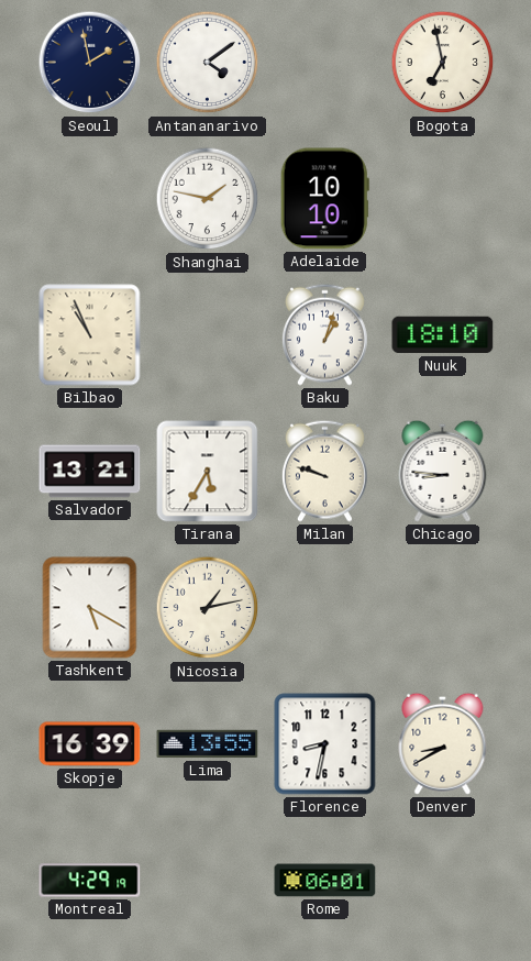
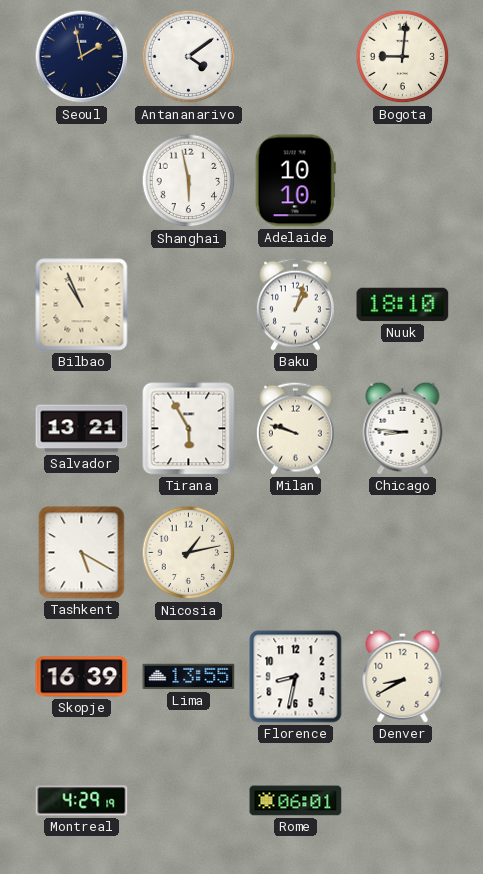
Bogota: 6:58 -> 9:01
Shanghai: 1:47 -> 5:58
Tirana: 5:35 -> 5:55
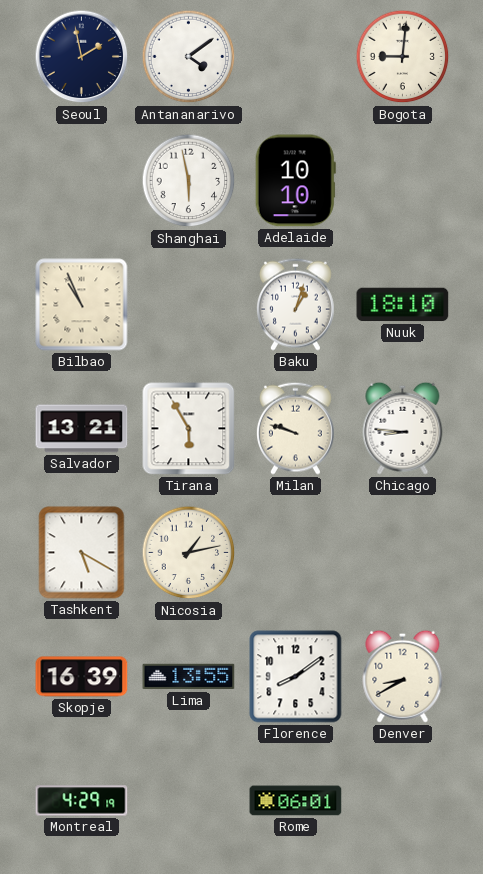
Florence: 8:32 -> 8:09
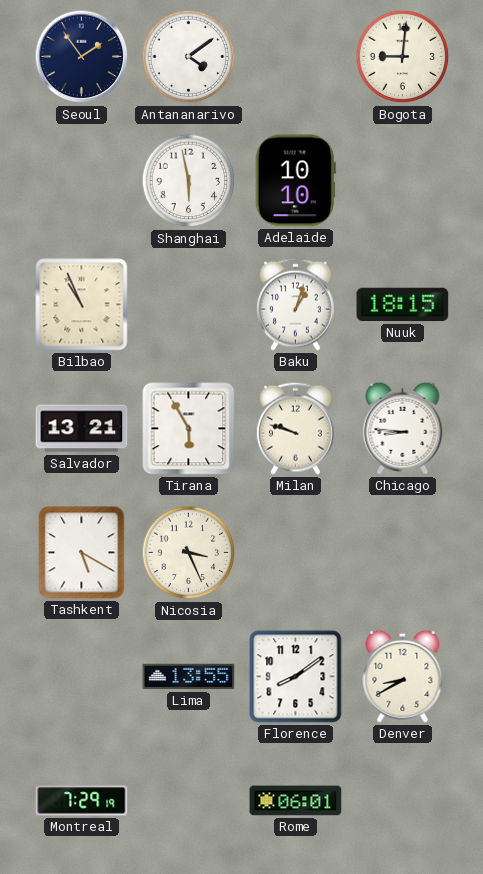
Seoul: 1:58 -> 1:54
Nuuk: 18:10 -> 18:15
Nicosia: 1:13 -> 3:26
Skopje: 16:39 -> none
Montreal: 4:29 -> 7:29
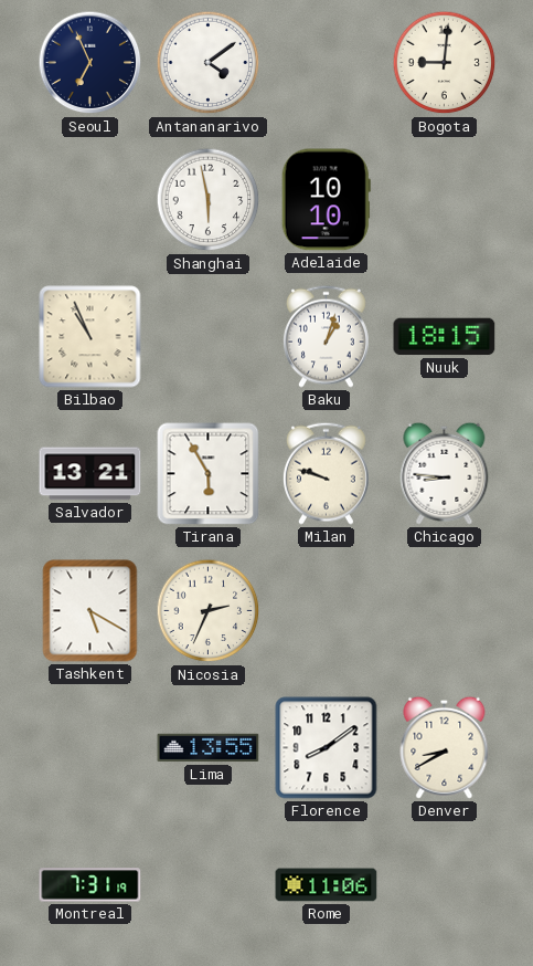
Seoul: 1:54 -> 6:56
Nicosia: 3:26 -> 2:34
Montreal: 7:29 -> 7:31
Rome: 06:01 -> 11:06
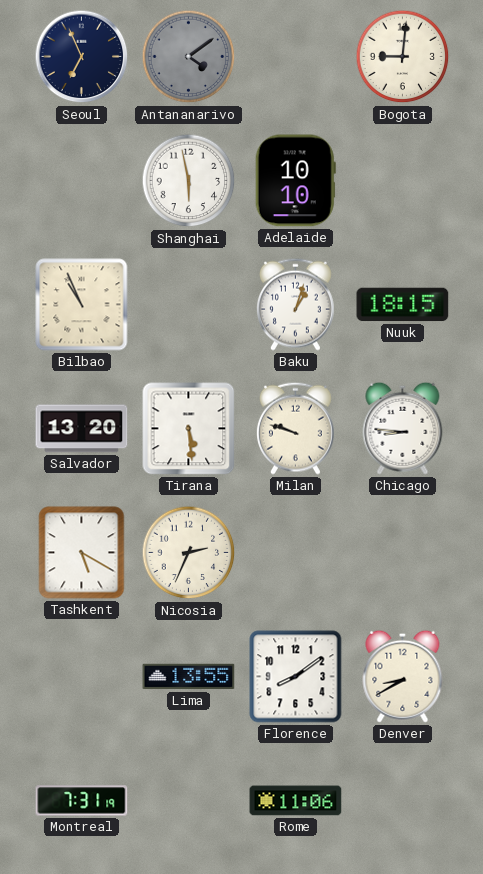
Antananarivo dial: white -> grey
Salvador: 13:21 -> 13:20
Tirana: 5:55 -> 5:29
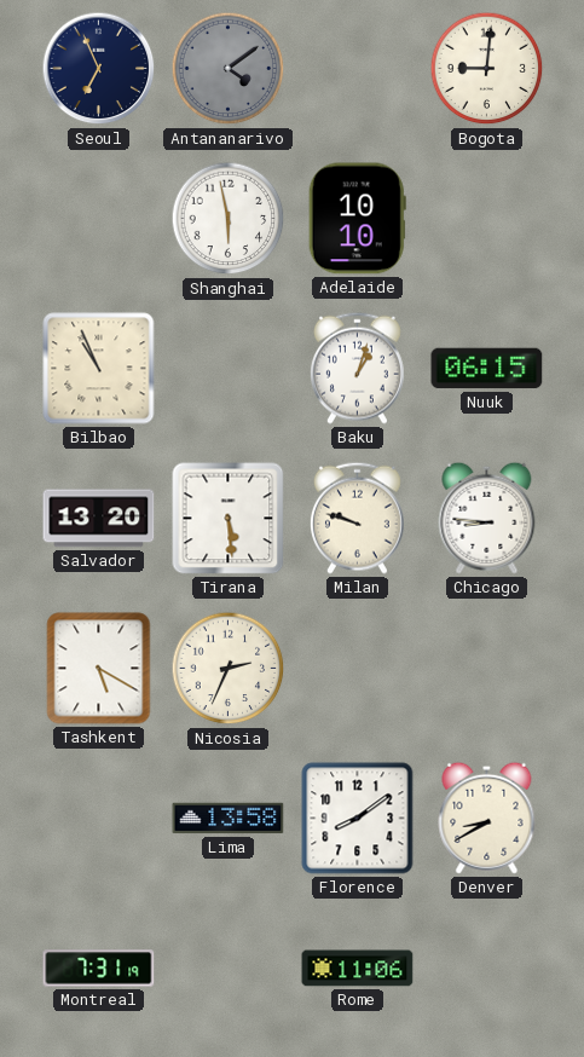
Nuuk: 18:15 -> 06:15
Lima: 13:55 -> 13:58
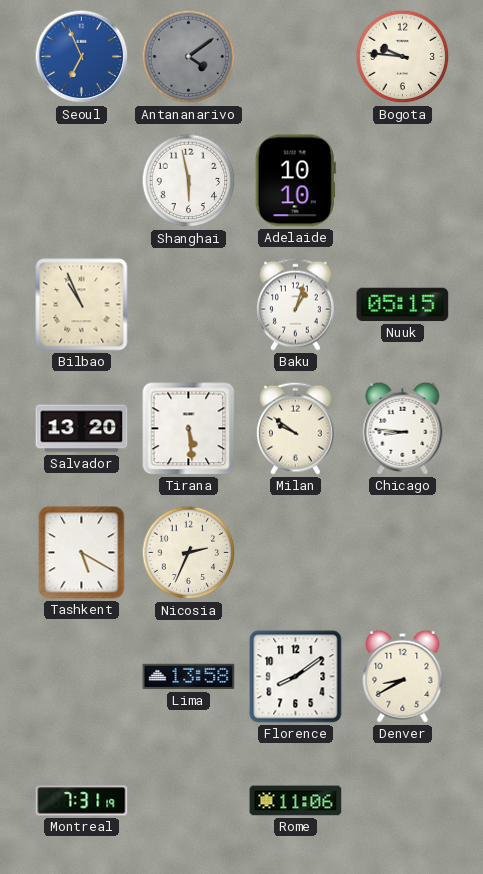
Seoul dial: navy -> blue
Bogota: 9:01 -> 9:46
Nuuk: 06:15 -> 05:15
Milan: 9:48 -> 9:51
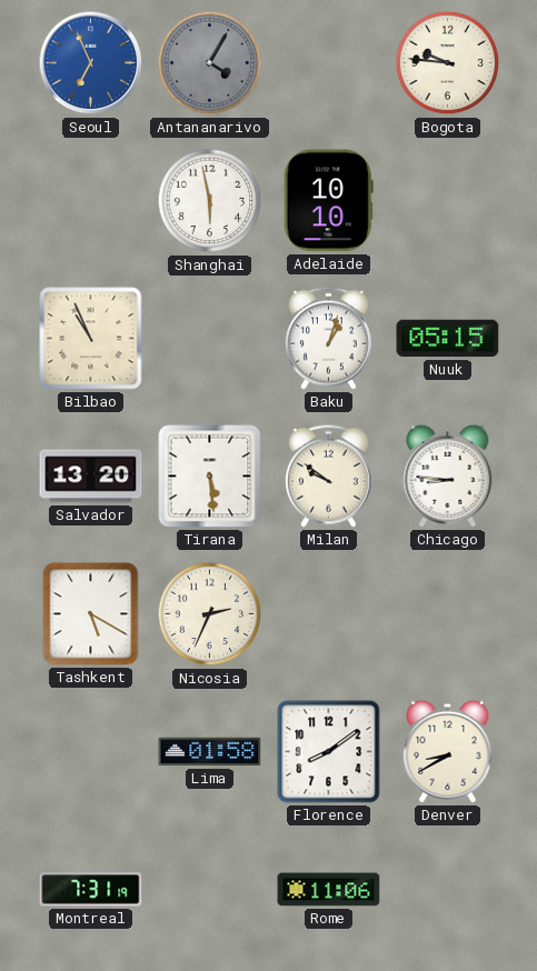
Antananarivo: 4:09 -> 4:05
Lima: 13:58 -> 01:58
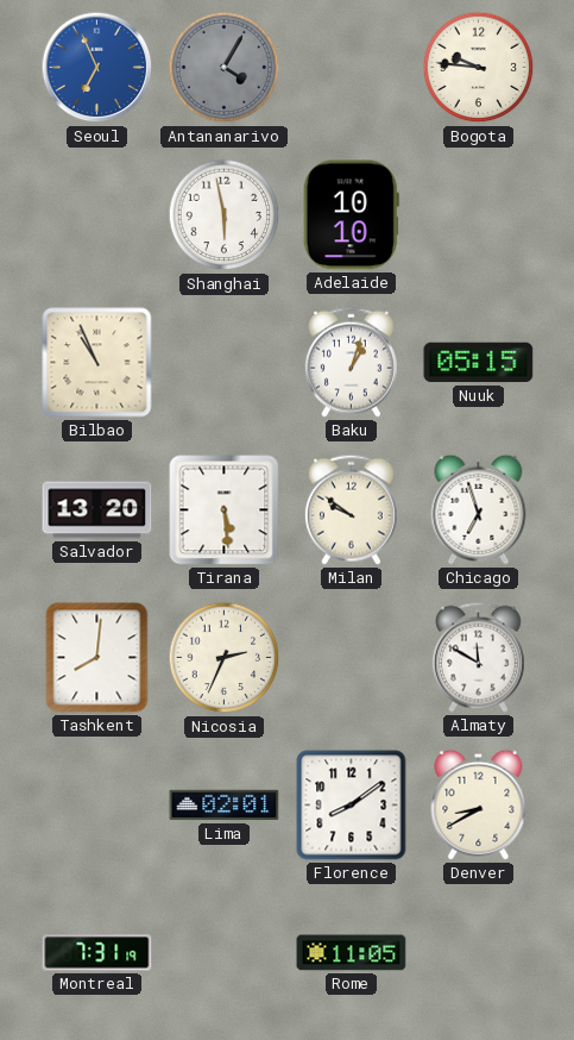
Chicago: 8:46 -> 6:57
Tashkent: 5:20 -> 8:01
Almaty: none -> 11:50
Lima: 01:58 -> 02:01
Rome: 11:06 -> 11:05
